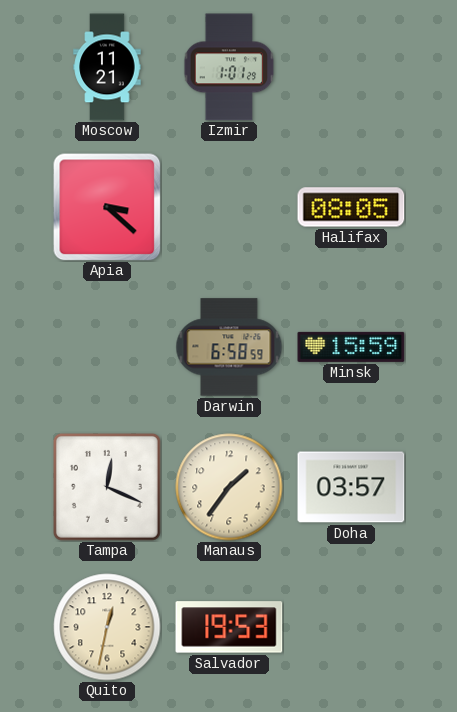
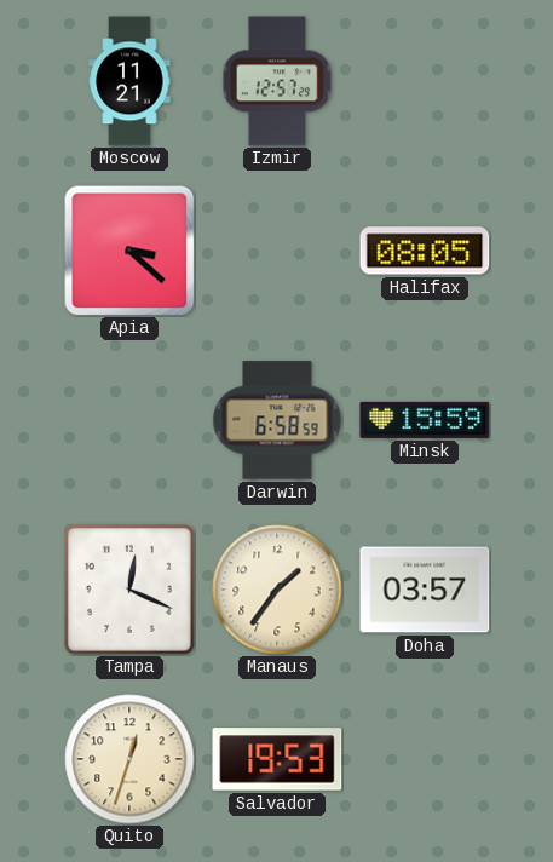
Izmir: 1:01 -> 12:57
Quito: 12:32 -> 12:33
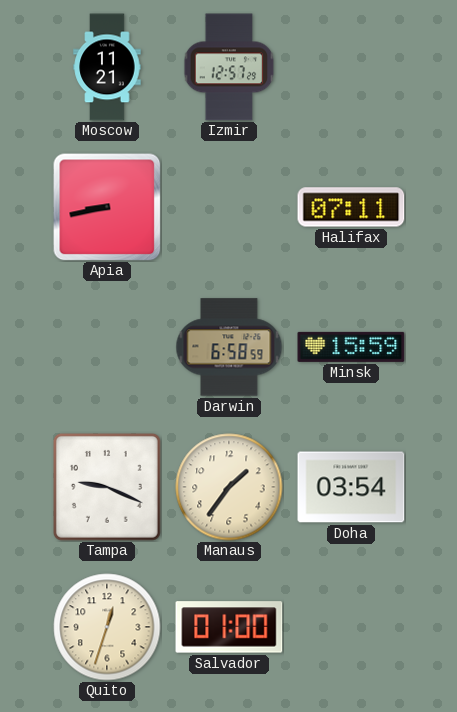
Apia: 3:22 -> 8:43
Halifax: 08:05 -> 07:11
Tampa: 12:19 -> 9:19
Doha: 03:57 -> 03:54
Salvador: 19:53 -> 01:00
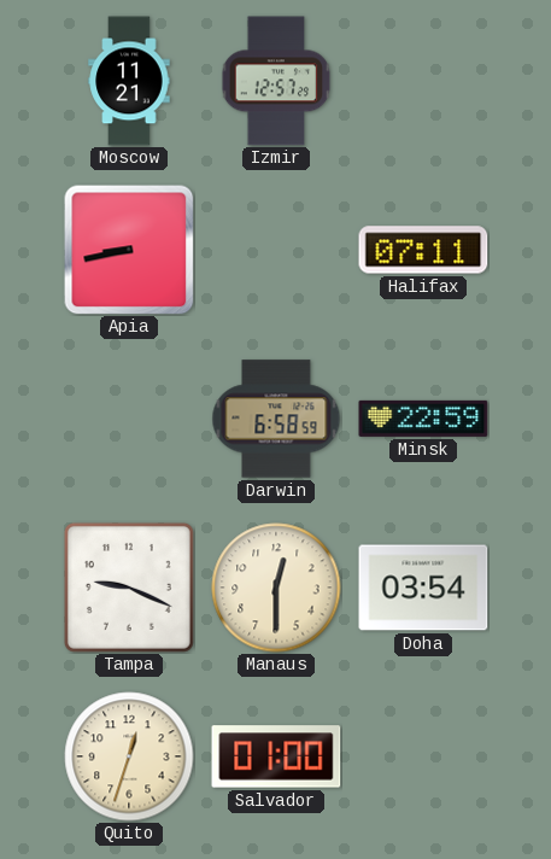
Minsk: 15:59 -> 22:59
Manaus: 1:36 -> 12:30
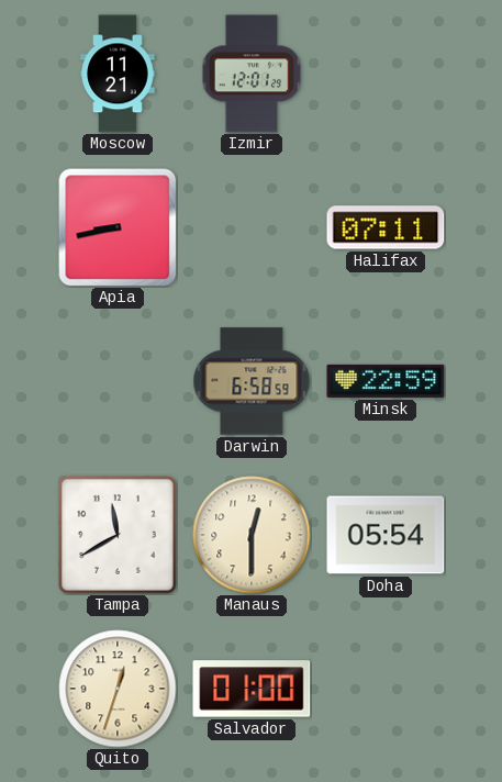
Izmir: 12:57 -> 12:01
Tampa: 9:19 -> 11:40
Doha: 03:54 -> 05:54
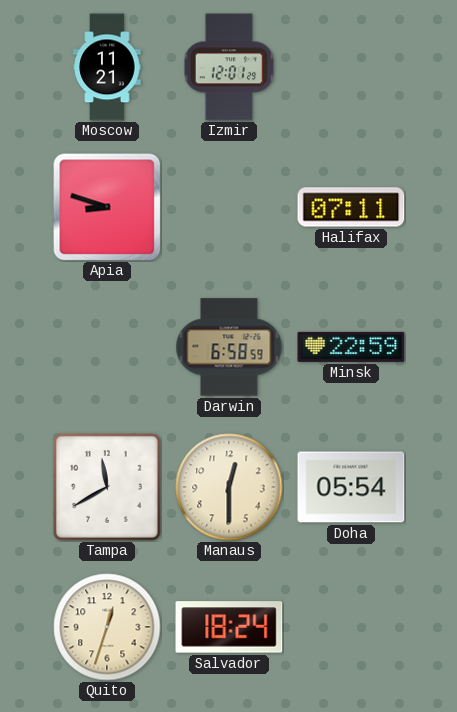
Apia: 8:43 -> 8:48
Salvador: 01:00 -> 18:24
